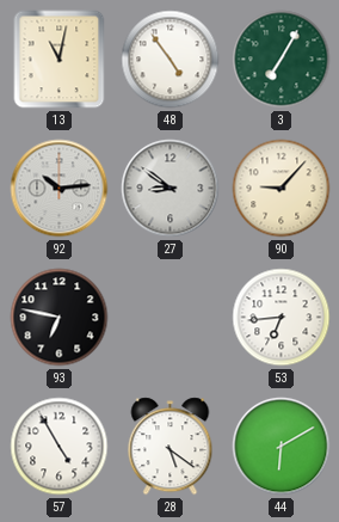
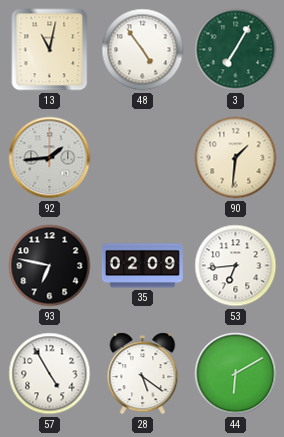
92: 10:14 -> 1:44
27: 8:51 -> none
90: 9:07 -> 1:31
35: none -> 02:09
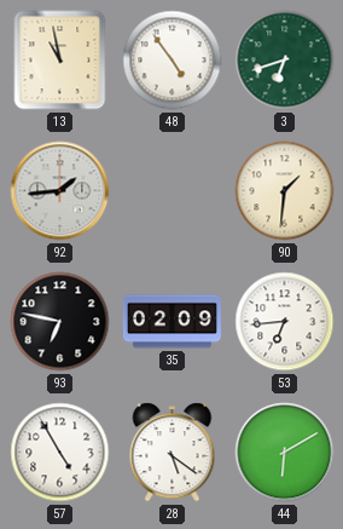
13: 11:02 -> 10:58
3: 7:05 -> 6:42
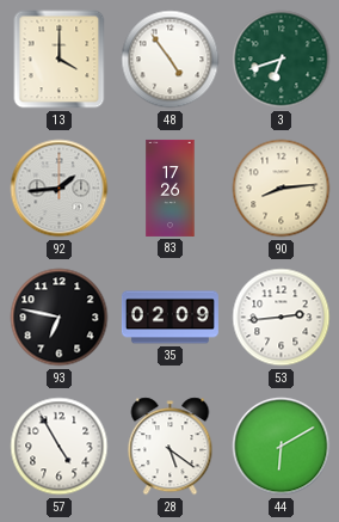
13: 10:58 -> 4:00
83: none -> 17:26
90: 1:31 -> 8:14
53: 6:44 -> 2:44
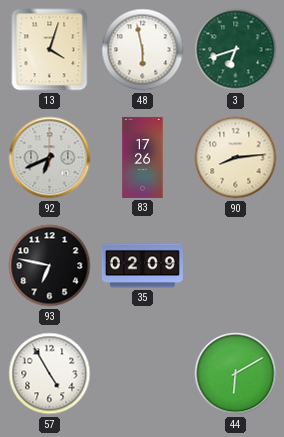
13: 4:00 -> 4:03
48: 4:54 -> 5:58
92: 1:44 -> 6:41
53: 2:44 -> none
28: 5:21 -> none
